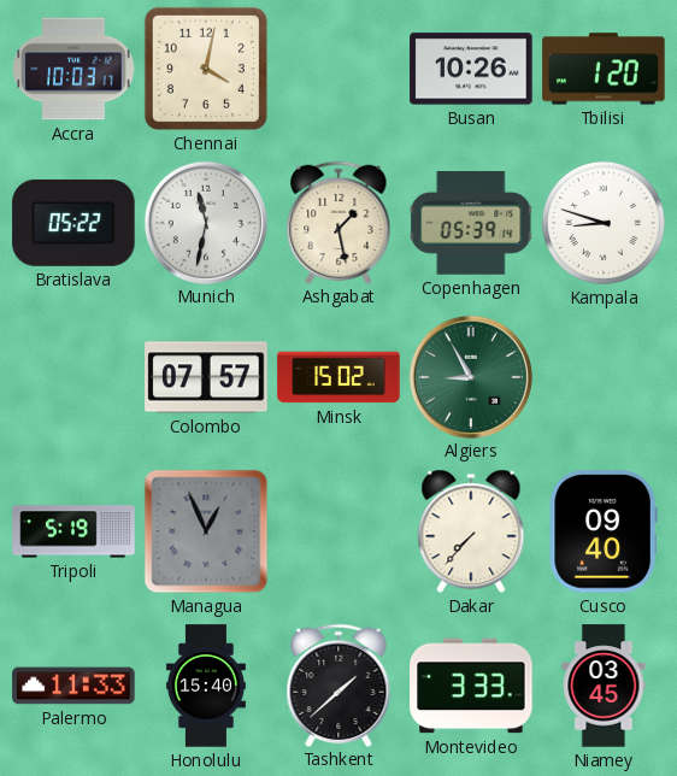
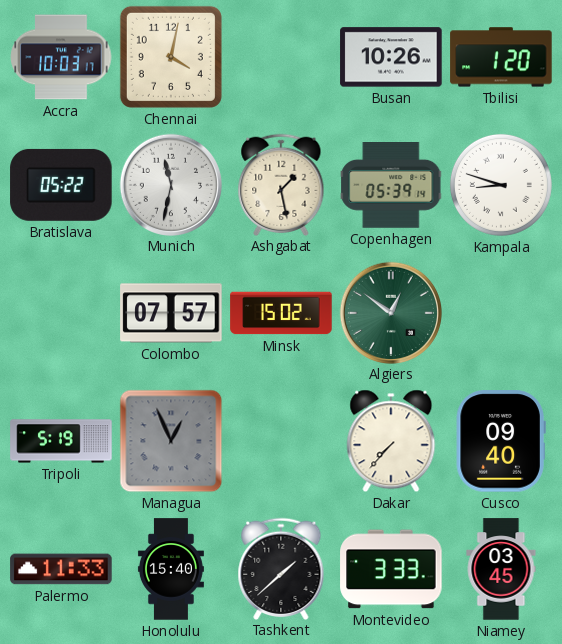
Algiers: 8:55 -> 12:51
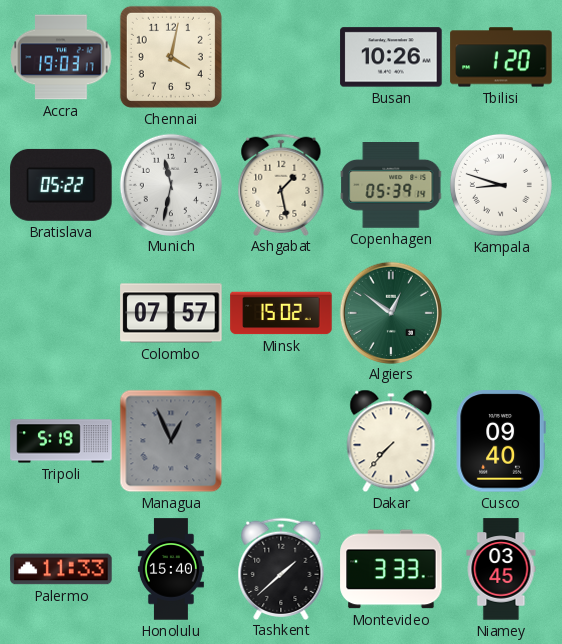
Accra: 10:03 -> 19:03
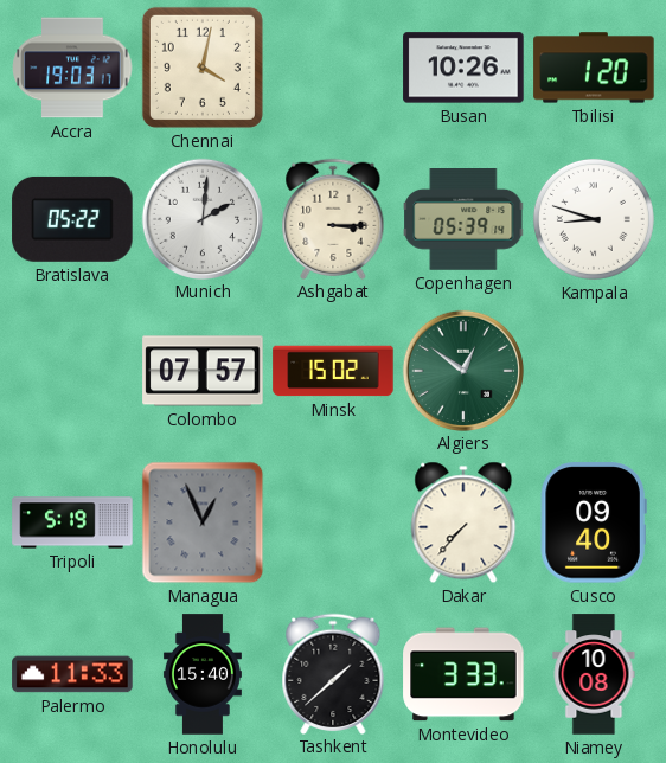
Munich: 11:32 -> 2:01
Ashgabat: 1:28 -> 3:15
Niamey: 03:45 -> 10:08
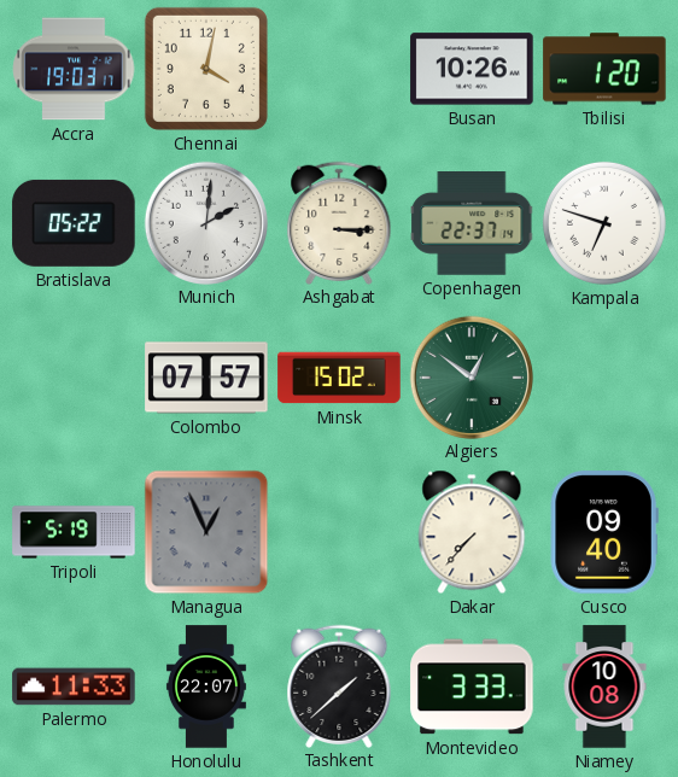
Copenhagen: 05:39 -> 22:37
Kampala: 8:48 -> 6:48
Honolulu: 15:40 -> 22:07
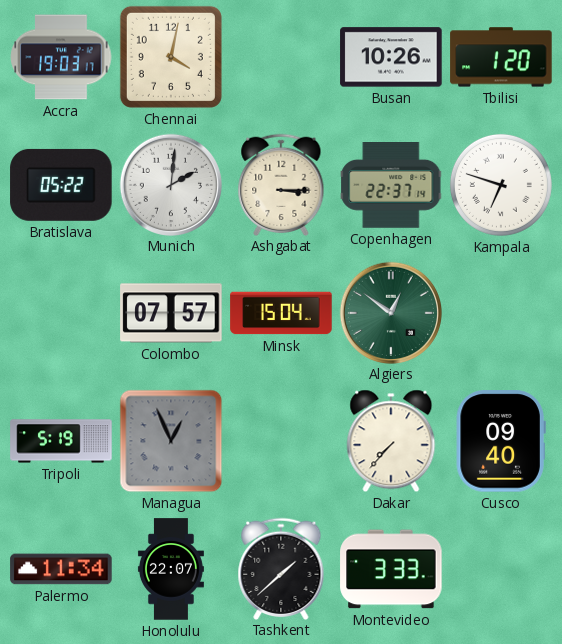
Minsk: 15:02 -> 15:04
Palermo: 11:33 -> 11:34
Niamey: 10:08 -> none
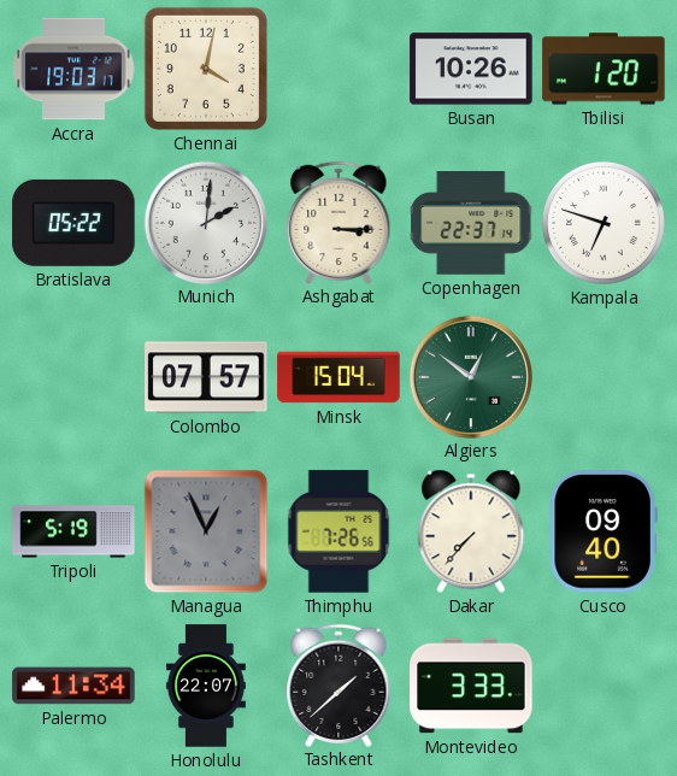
Thimphu: none -> 7:26
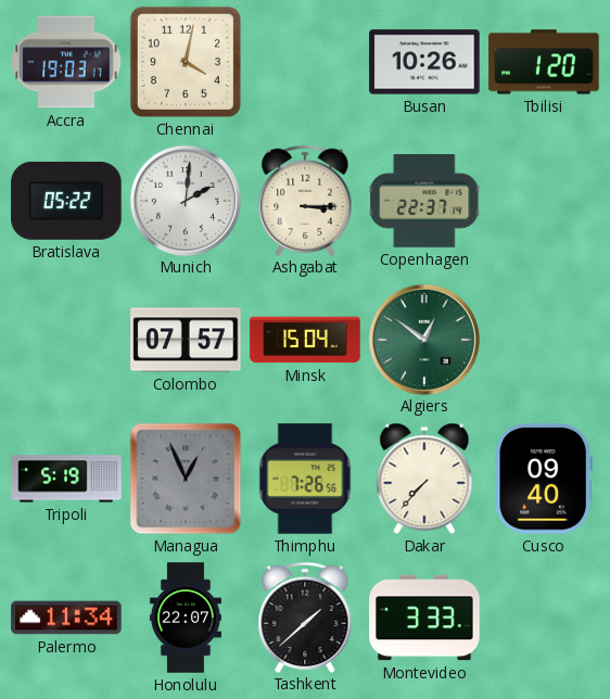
Kampala: 6:48 -> none
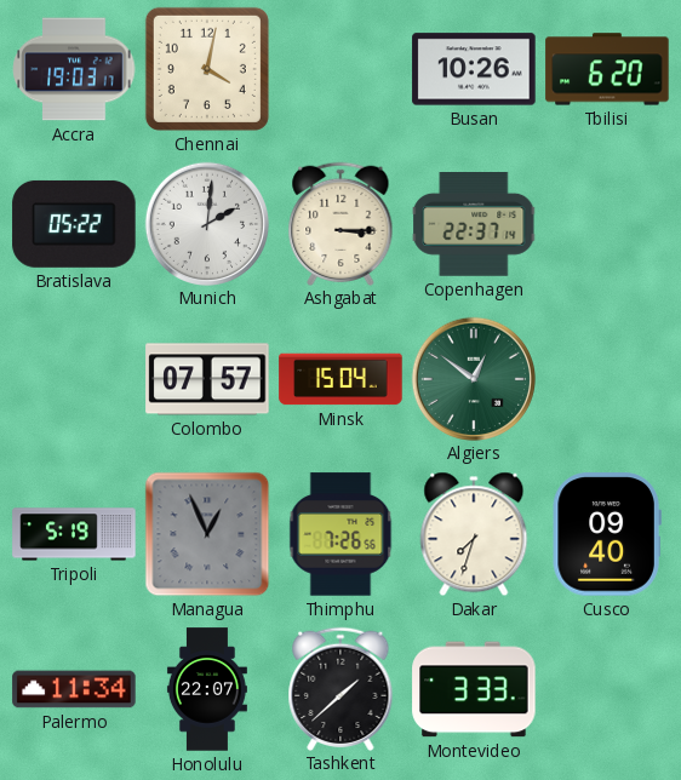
Tbilisi: 1:20 -> 6:20
Dakar: 7:37 -> 7:33
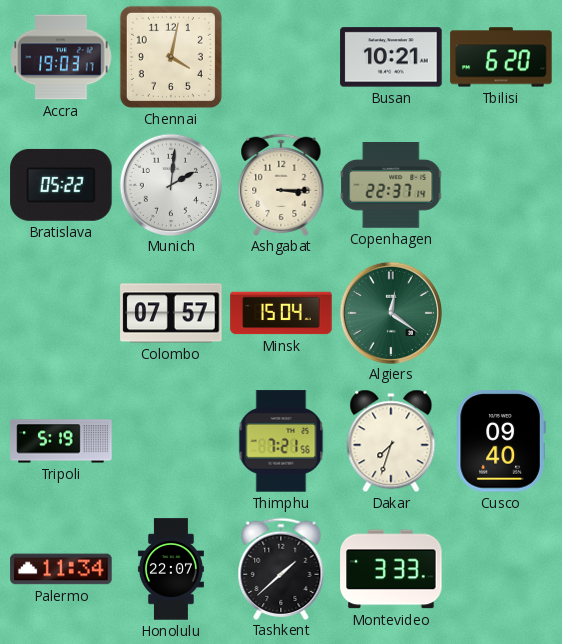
Busan: 10:26 -> 10:21
Algiers: 12:51 -> 12:21
Managua: 12:56 -> none
Thimphu: 7:26 -> 7:21
